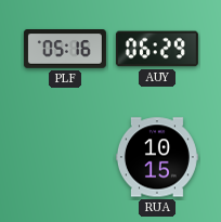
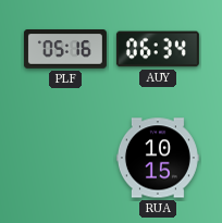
AUY: 06:29 -> 06:34
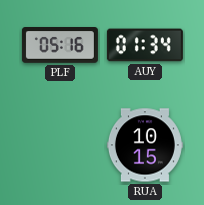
AUY: 06:34 -> 01:34
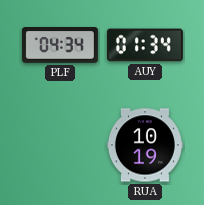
PLF: 05:16 -> 04:34
RUA: 10:15 -> 10:19
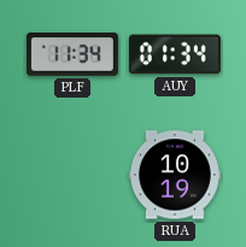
PLF: 04:34 -> 11:34
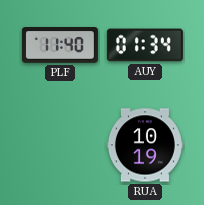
PLF: 11:34 -> 11:40
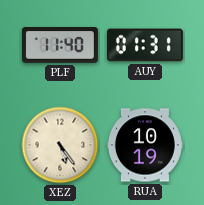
AUY: 01:34 -> 01:31
XEZ: none -> 5:24
